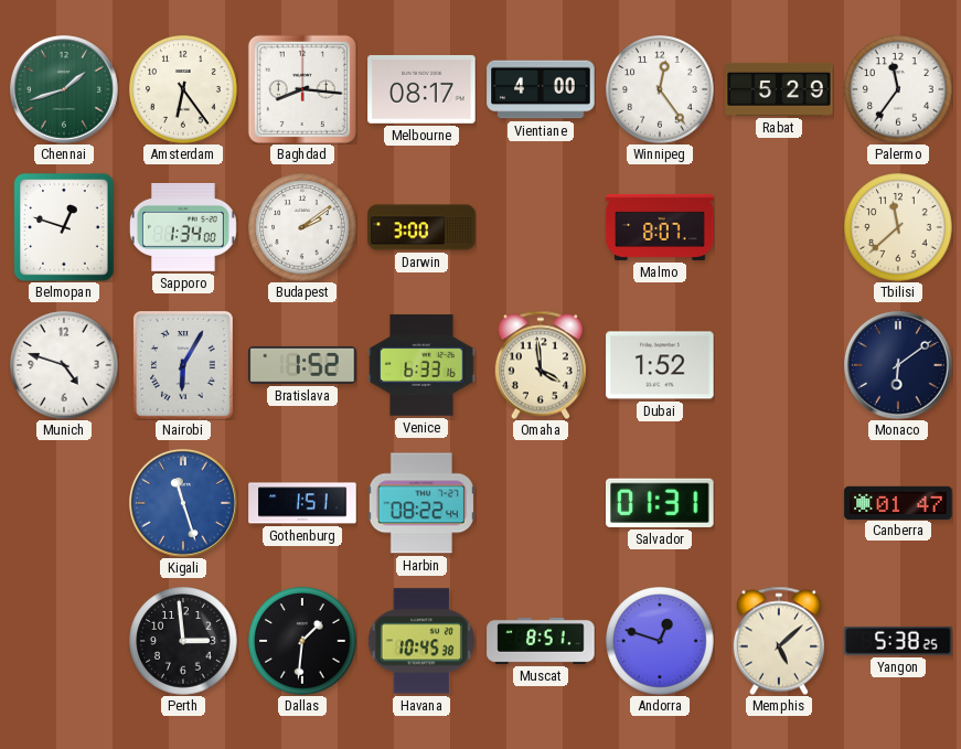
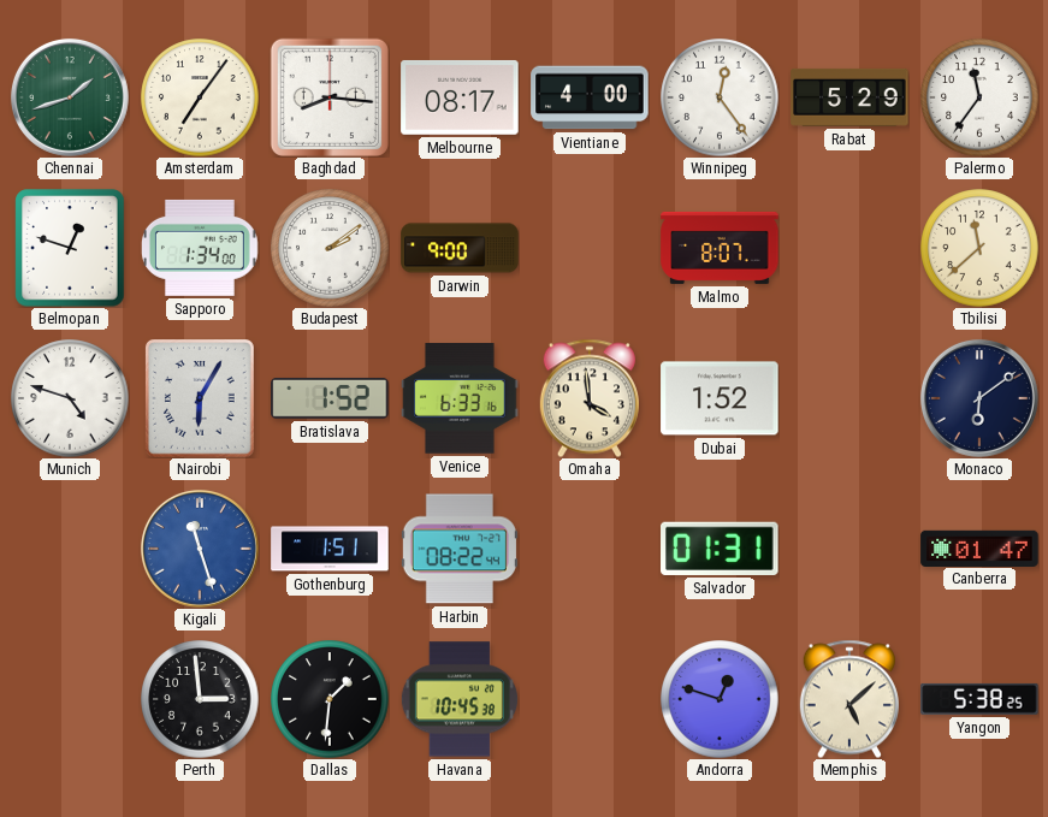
Amsterdam: 6:24 -> 7:06
Darwin: 3:00 -> 9:00
Muscat: 8:51 -> none
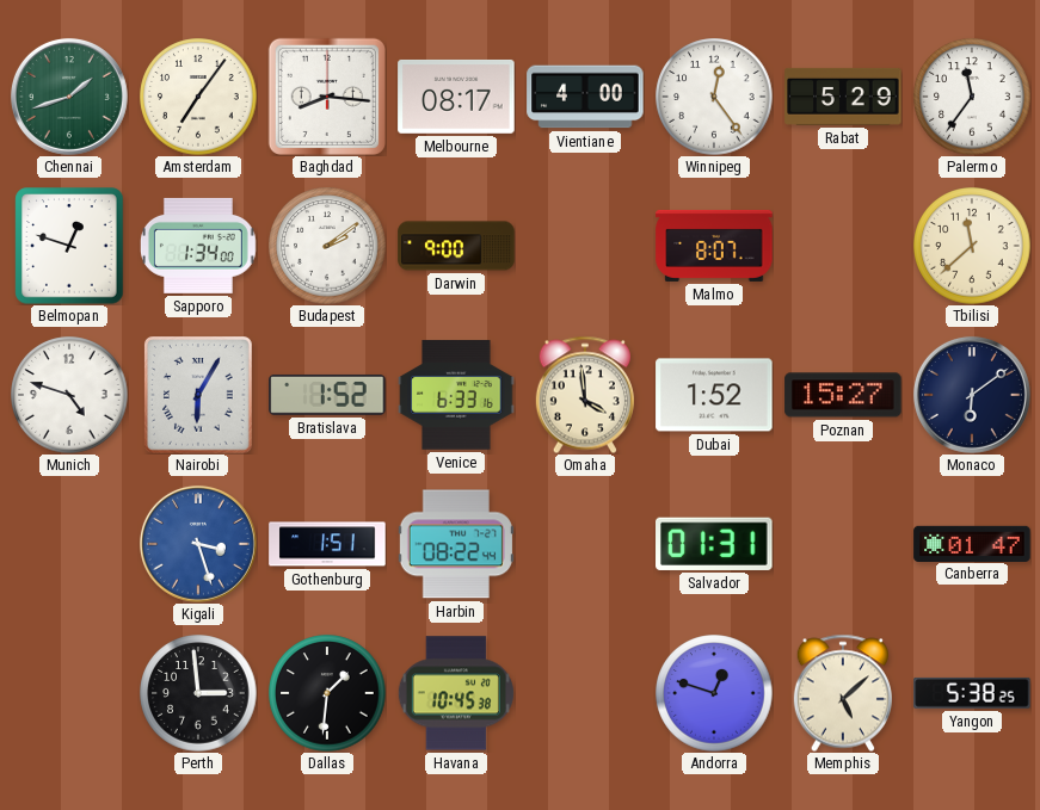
Poznan: none -> 15:27
Kigali: 11:27 -> 3:27
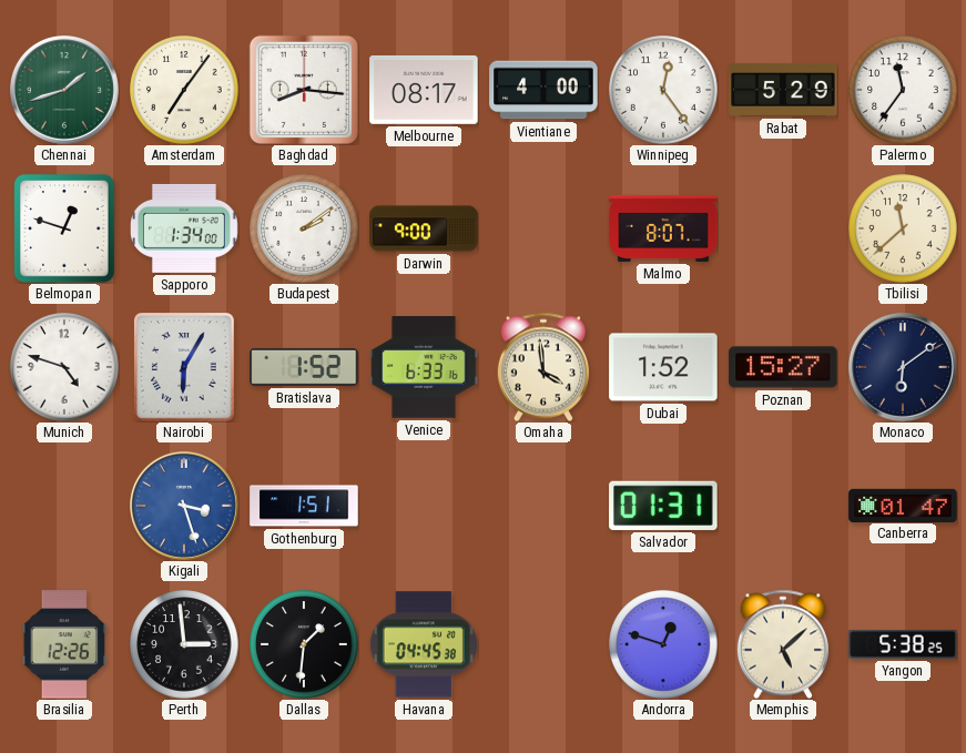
Harbin: 08:22 -> none
Brasilia: none -> 12:26
Havana: 10:45 -> 04:45
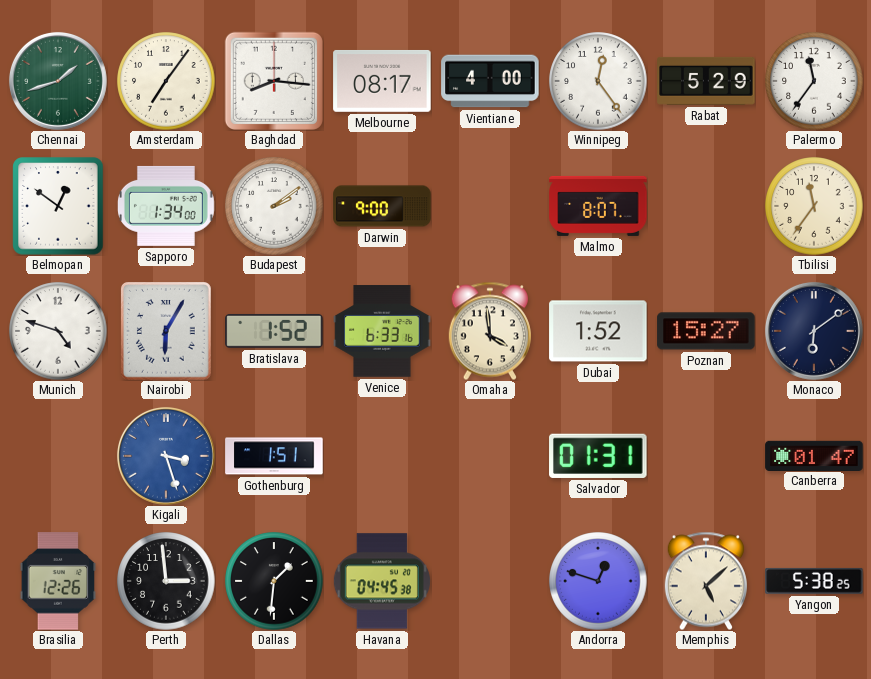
Belmopan: 12:48 -> 12:51
Tbilisi: 11:38 -> 11:36
